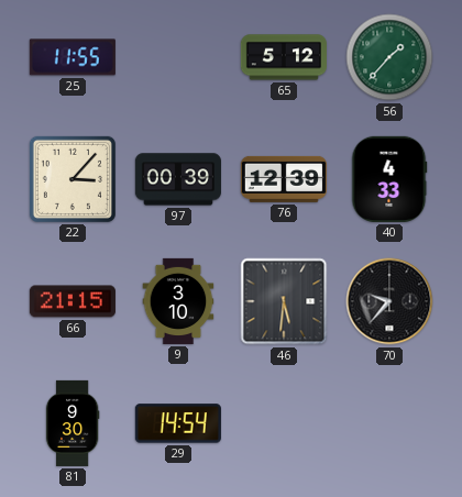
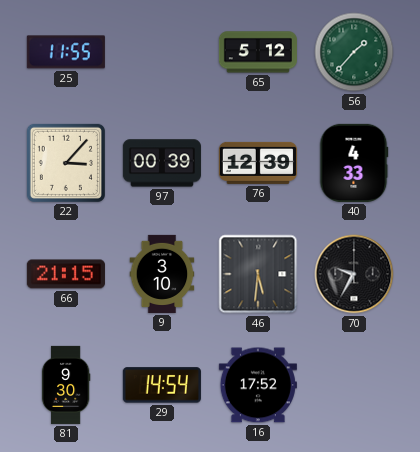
70: 9:37 -> 9:35
16: none -> 17:52
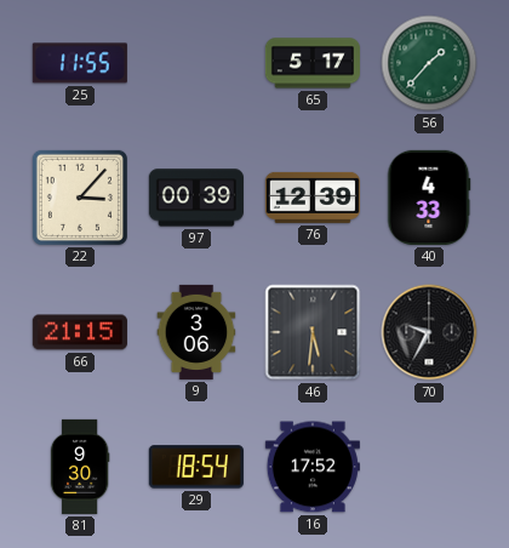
65: 5:12 -> 5:17
9: 3:10 -> 3:06
29: 14:54 -> 18:54
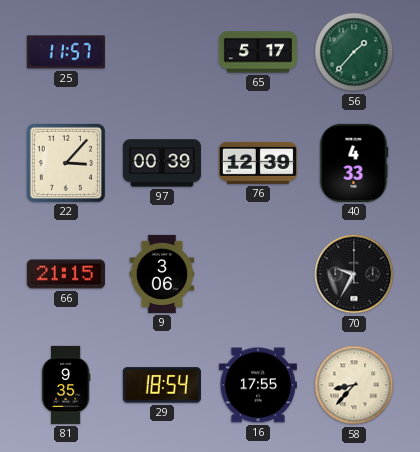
25: 11:55 -> 11:57
46: 5:31 -> none
81: 9:30 -> 9:35
16: 17:52 -> 17:55
58: none -> 8:37
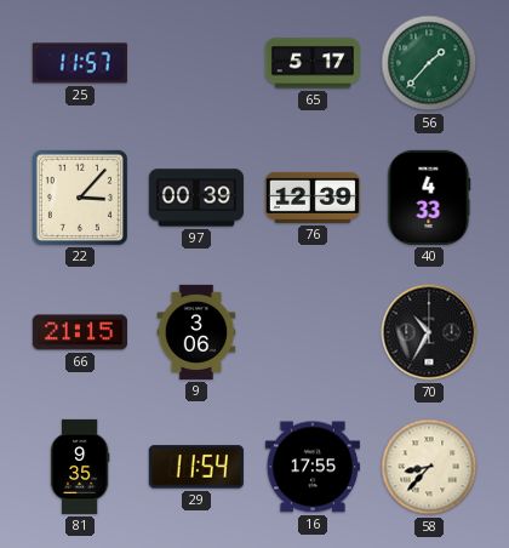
70: 9:35 -> 10:35
29: 18:54 -> 11:54
